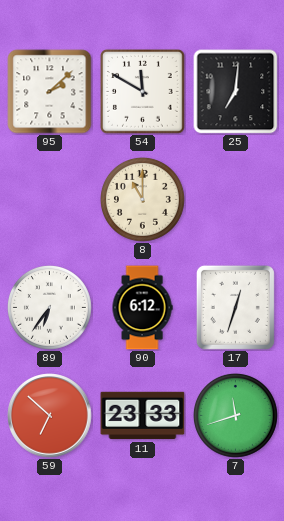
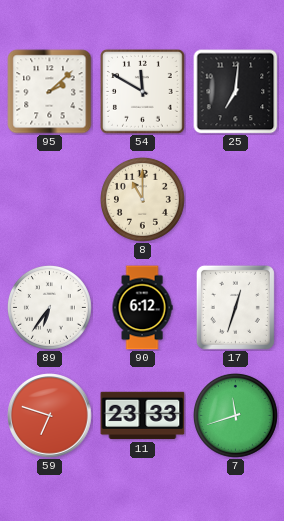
59: 6:52 -> 6:48
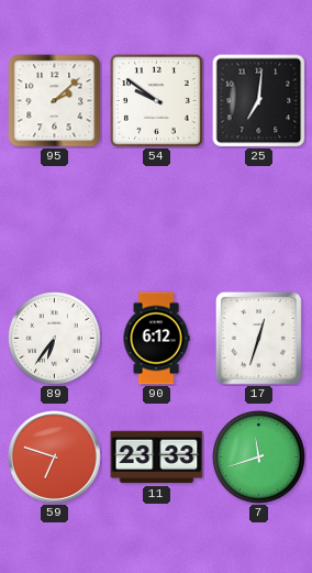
54: 11:50 -> 9:51
8: 11:00 -> none
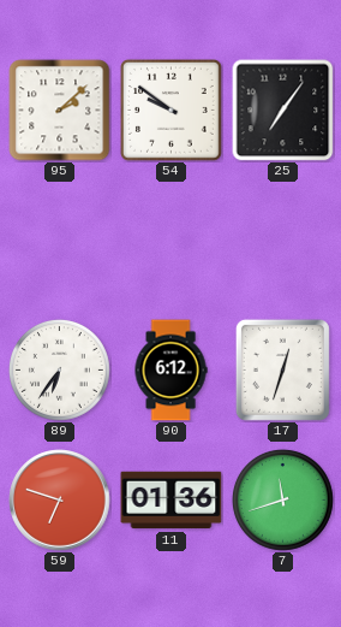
25: 7:01 -> 7:06
11: 23:33 -> 01:36
